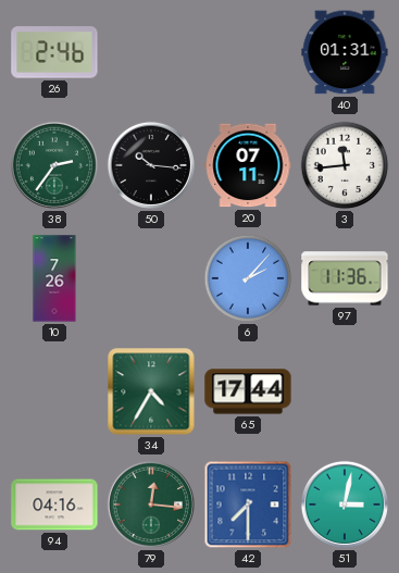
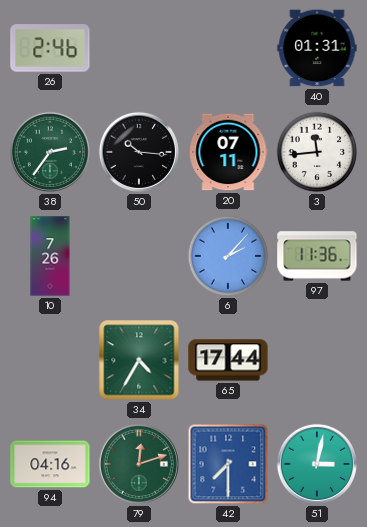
79: 12:16 -> 12:12
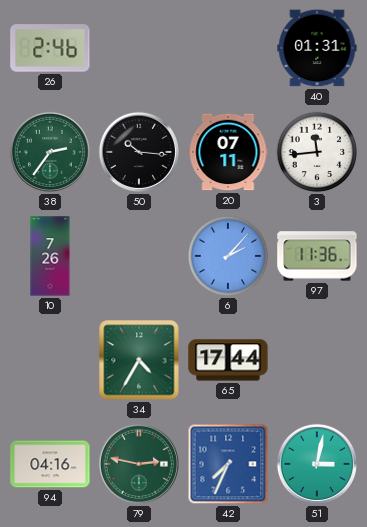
79: 12:12 -> 2:47
42: 7:30 -> 7:34
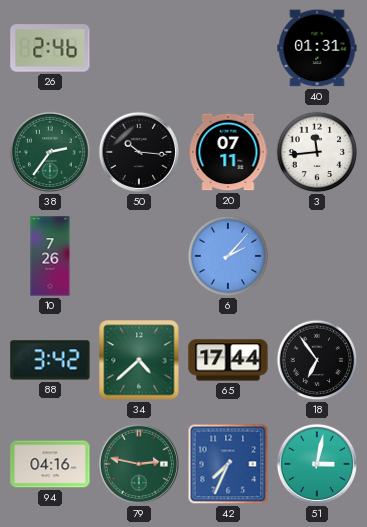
97: 11:36 -> none
88: none -> 3:42
34: 4:35 -> 4:38
18: none -> 6:54
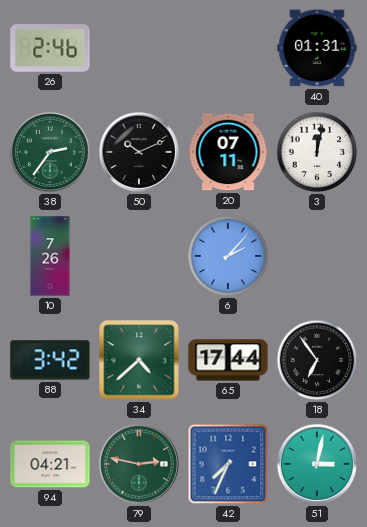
50: 10:16 -> 10:11
3: 11:44 -> 12:02
94: 04:16 -> 04:21
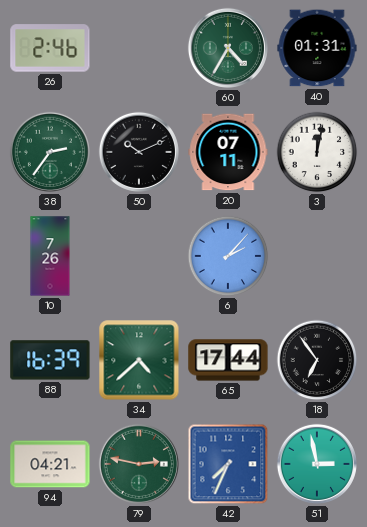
60: none -> 4:35
88: 3:42 -> 16:39
51: 3:02 -> 2:58
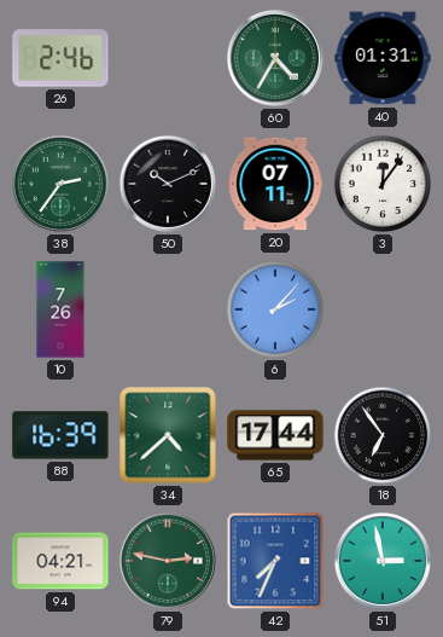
3: 12:02 -> 12:06
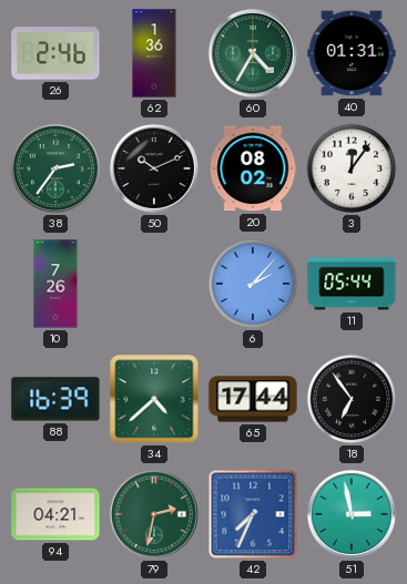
62: none -> 1:36
20: 07:11 -> 08:02
11: none -> 05:44
79: 2:47 -> 2:32
